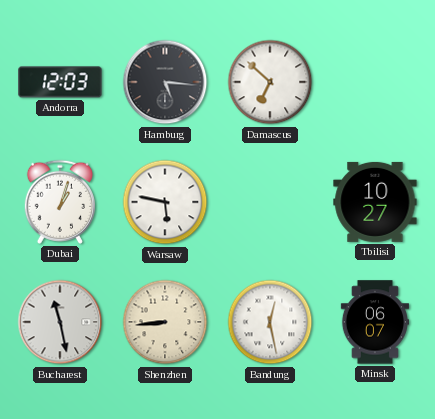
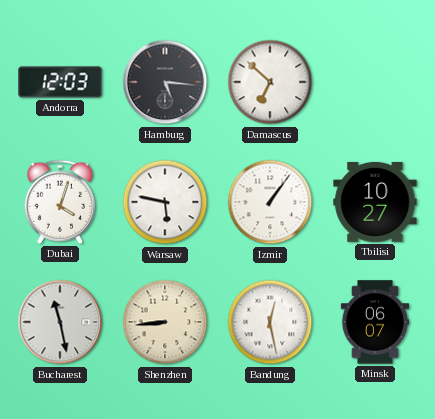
Dubai: 1:03 -> 4:03
Izmir: none -> 1:06
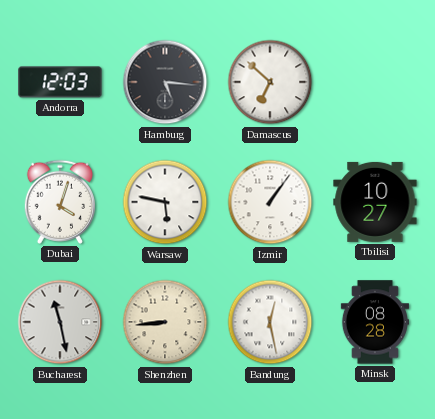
Minsk: 06:07 -> 08:28
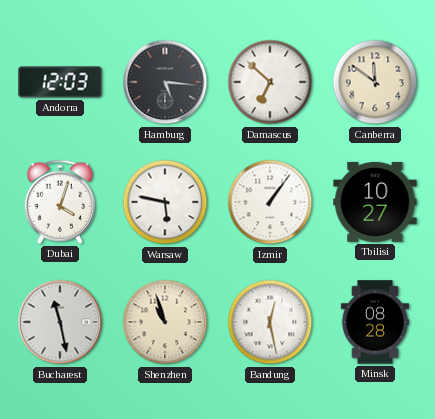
Canberra: none -> 11:51
Shenzhen: 8:44 -> 10:57
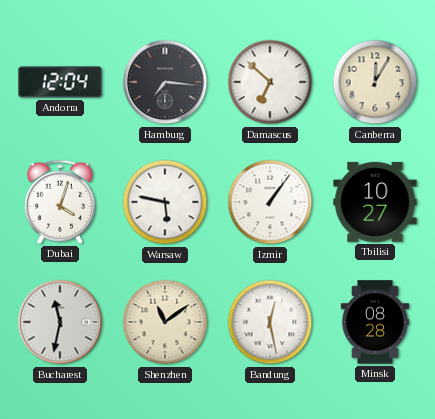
Andorra: 12:03 -> 12:04
Hamburg: 5:16 -> 7:16
Canberra: 11:51 -> 12:05
Bucharest: 11:28 -> 11:32
Shenzhen: 10:57 -> 11:09
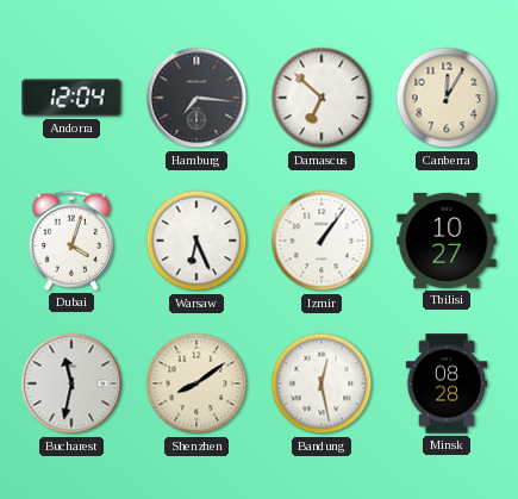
Warsaw: 5:47 -> 6:26
Shenzhen: 11:09 -> 8:09
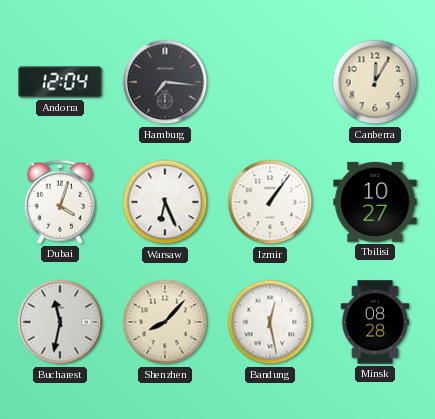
Damascus: 6:52 -> none
Shenzhen: 8:09 -> 8:07
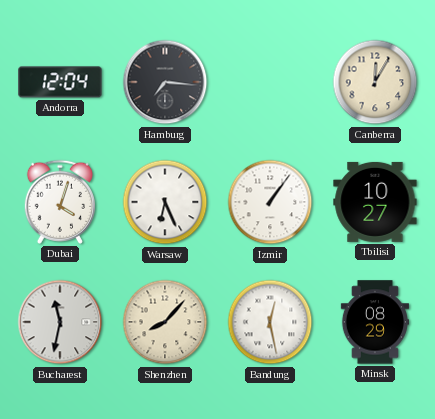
Minsk: 08:28 -> 08:29
